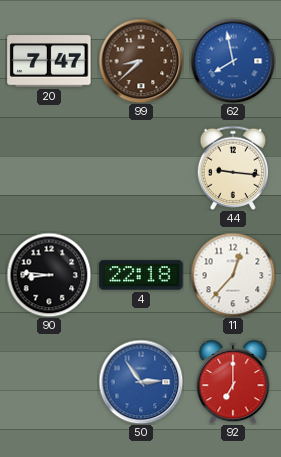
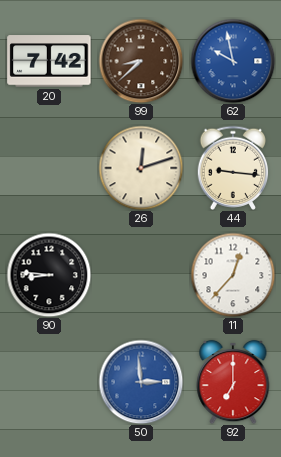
20: 7:47 -> 7:42
62: 7:58 -> 9:58
26: none -> 12:12
4: 22:18 -> none
50: 2:54 -> 2:59
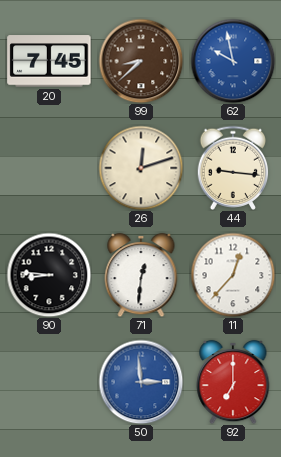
20: 7:42 -> 7:45
71: none -> 12:31
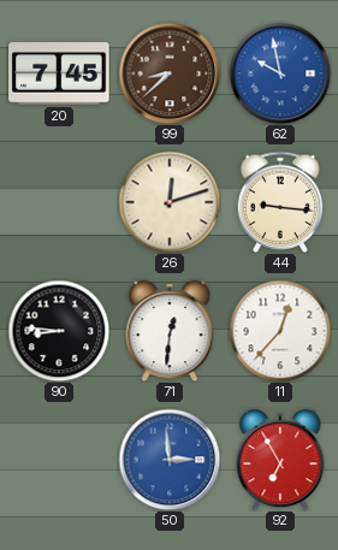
92: 7:00 -> 6:55
